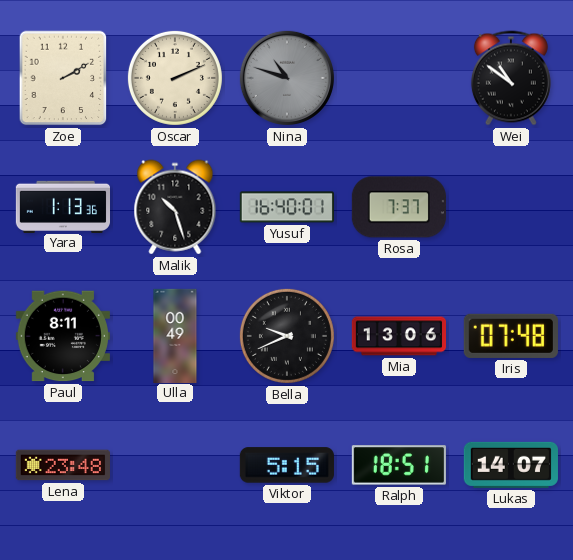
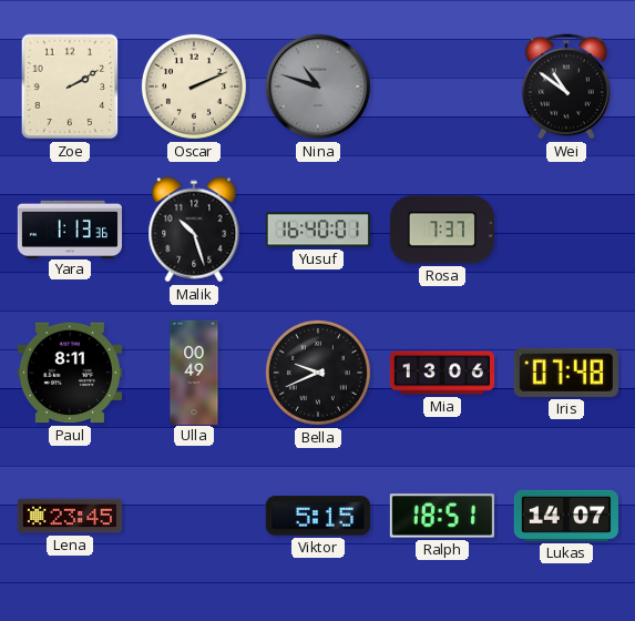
Lena: 23:48 -> 23:45
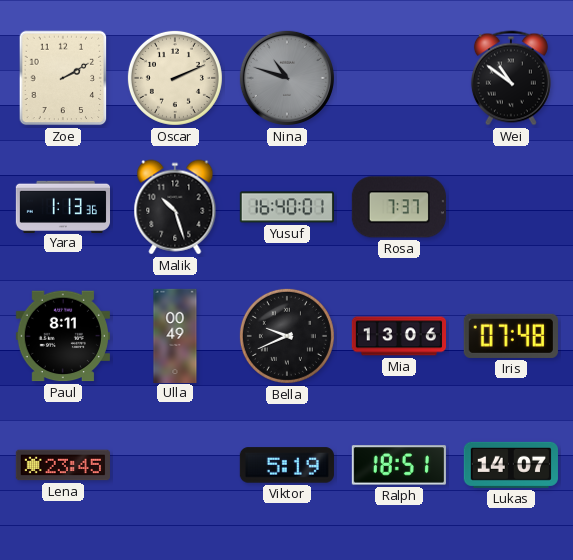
Viktor: 5:15 -> 5:19
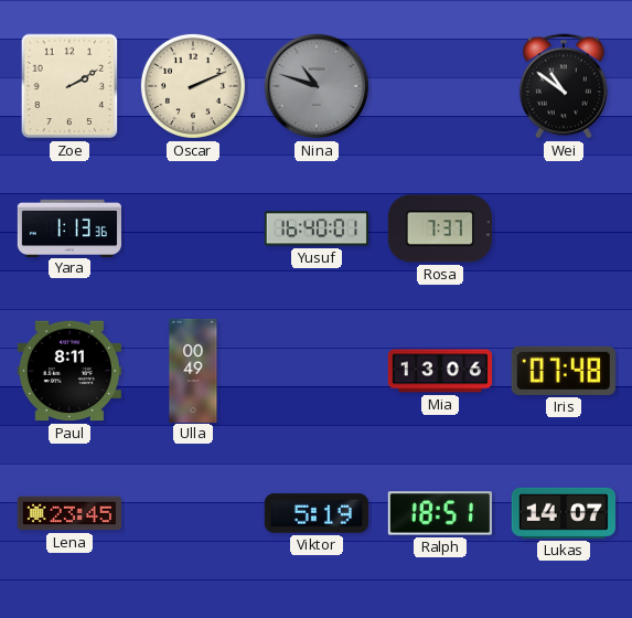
Malik: 10:27 -> none
Bella: 9:41 -> none
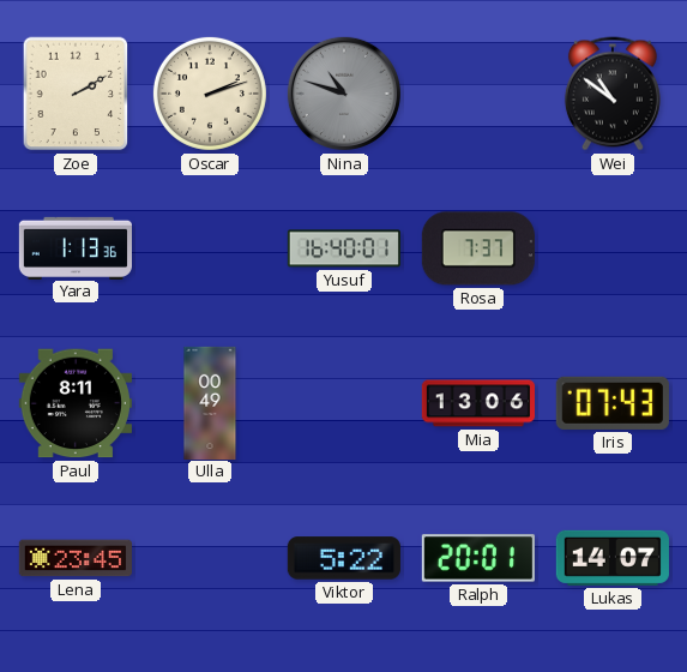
Oscar: 2:11 -> 2:12
Iris: 07:48 -> 07:43
Viktor: 5:19 -> 5:22
Ralph: 18:51 -> 20:01
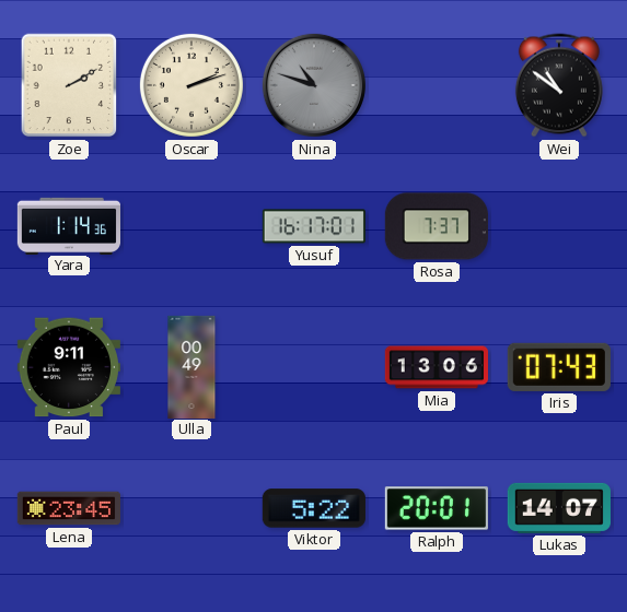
Yara: 1:13 -> 1:14
Yusuf: 16:40 -> 16:17
Paul: 8:11 -> 9:11
